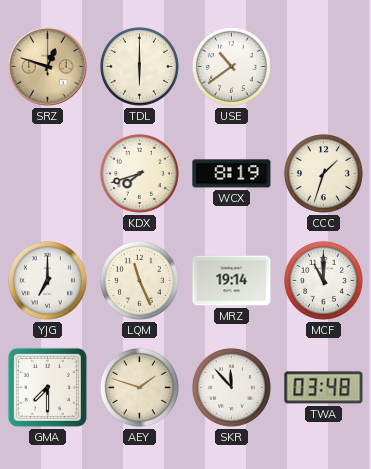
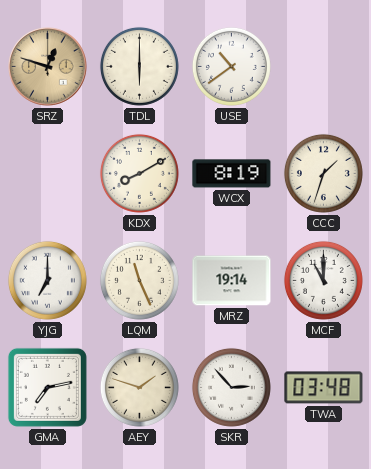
KDX: 7:42 -> 8:10
GMA: 7:30 -> 7:13
SKR: 11:53 -> 2:53
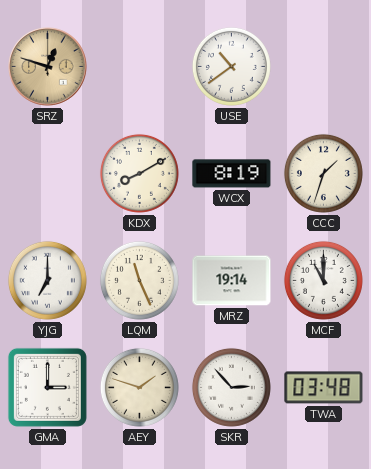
TDL: 6:00 -> none
GMA: 7:13 -> 3:00
